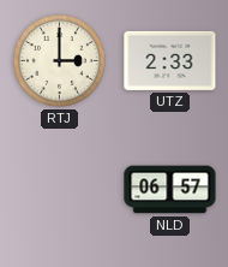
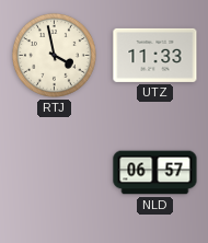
RTJ: 3:00 -> 3:58
UTZ: 2:33 -> 11:33
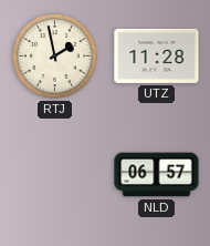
RTJ: 3:58 -> 1:58
UTZ: 11:33 -> 11:28
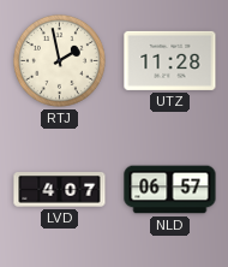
LVD: none -> 4:07
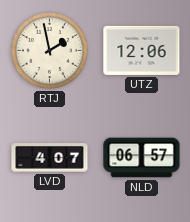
UTZ: 11:28 -> 12:06
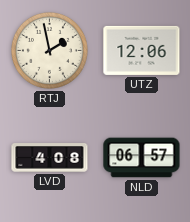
LVD: 4:07 -> 4:08
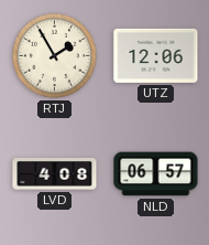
RTJ: 1:58 -> 1:55
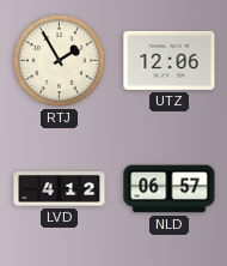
LVD: 4:08 -> 4:12
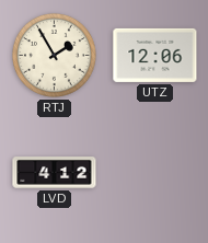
NLD: 06:57 -> none
